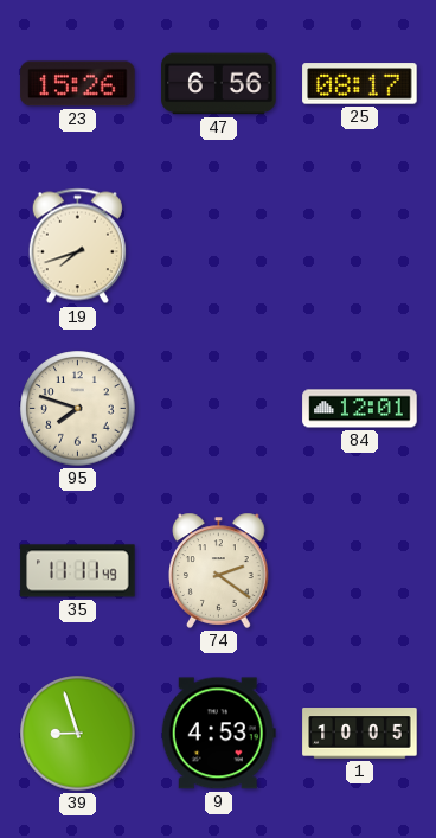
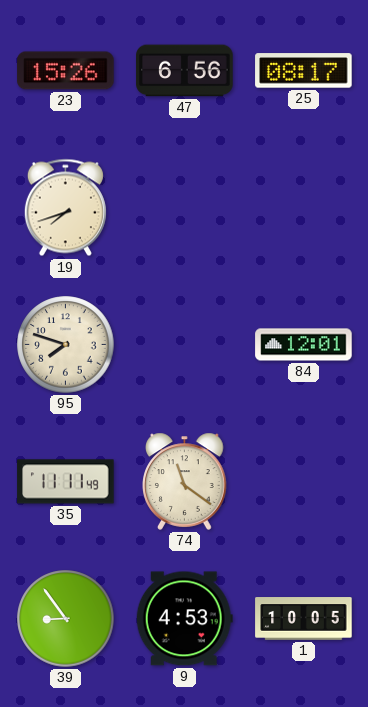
74: 2:21 -> 11:21
39: 8:57 -> 8:54
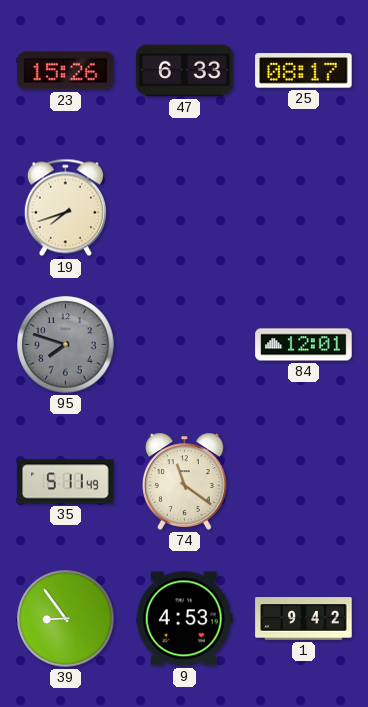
47: 6:56 -> 6:33
95 dial: cream -> grey
35: 11:11 -> 5:11
1: 10:05 -> 9:42
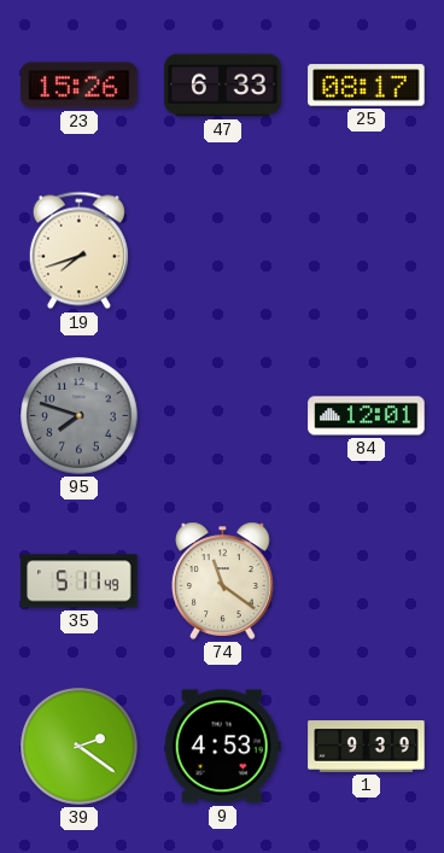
39: 8:54 -> 2:21
1: 9:42 -> 9:39
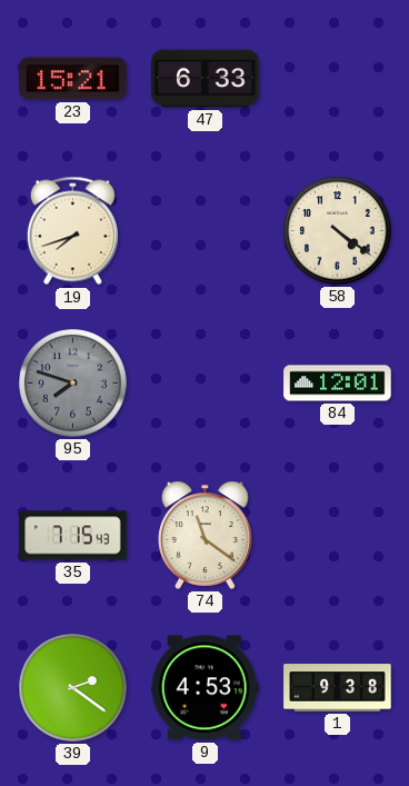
23: 15:26 -> 15:21
25: 08:17 -> none
58: none -> 4:21
35: 5:11 -> 7:15
1: 9:39 -> 9:38
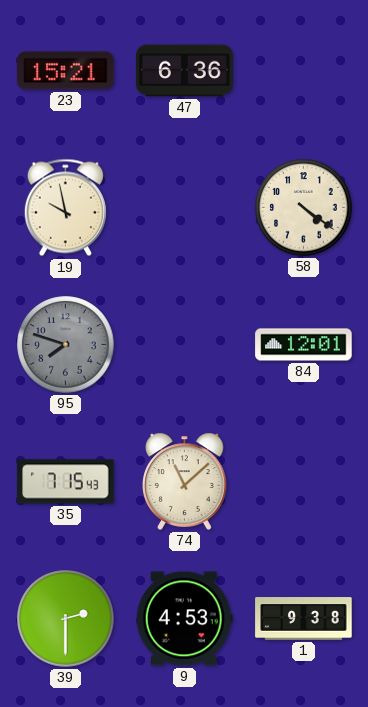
47: 6:33 -> 6:36
19: 7:42 -> 9:58
74: 11:21 -> 11:08
39: 2:21 -> 2:30
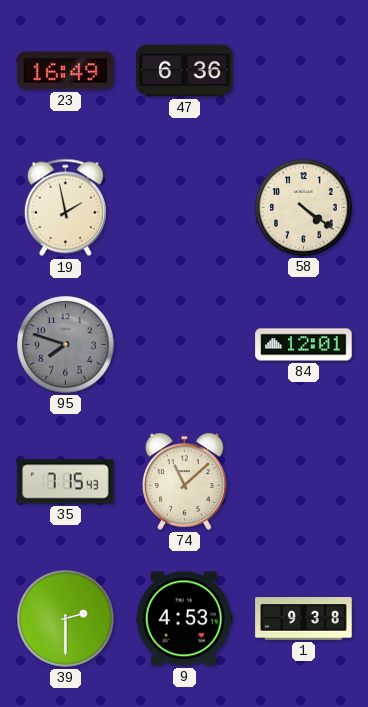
23: 15:21 -> 16:49
19: 9:58 -> 1:58
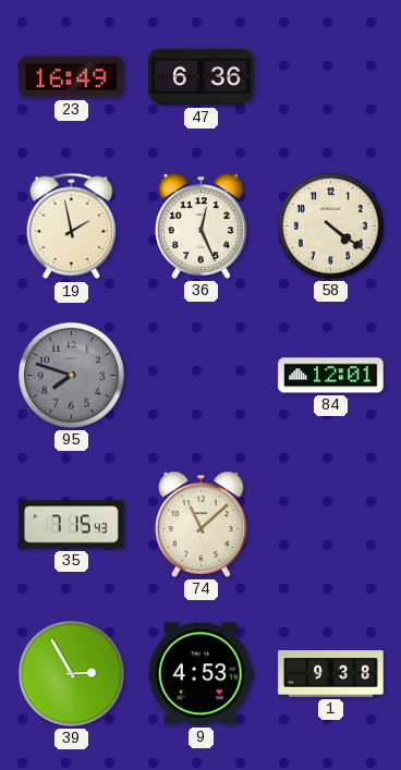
36: none -> 12:26
39: 2:30 -> 2:55
